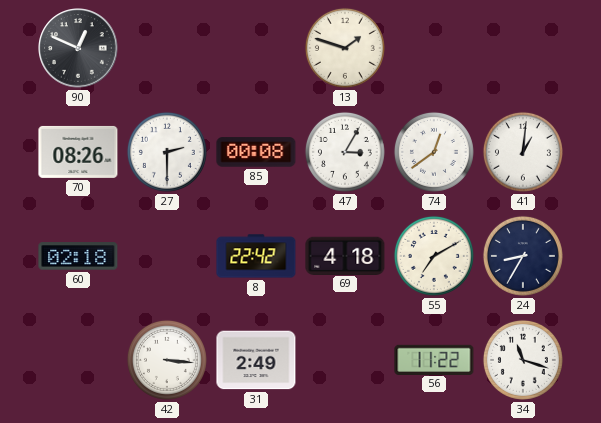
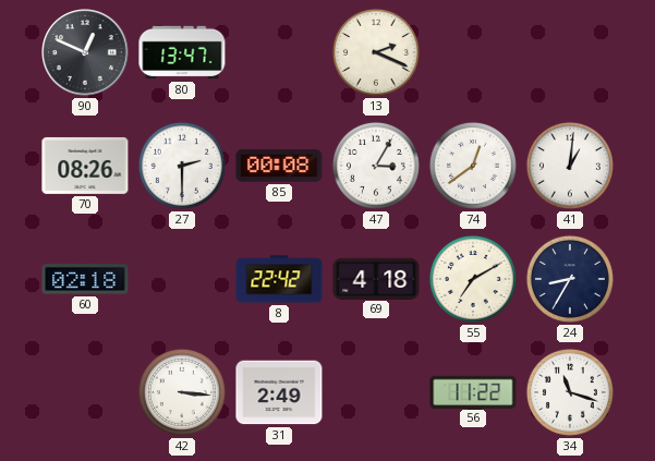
80: none -> 13:47
13: 1:48 -> 2:19
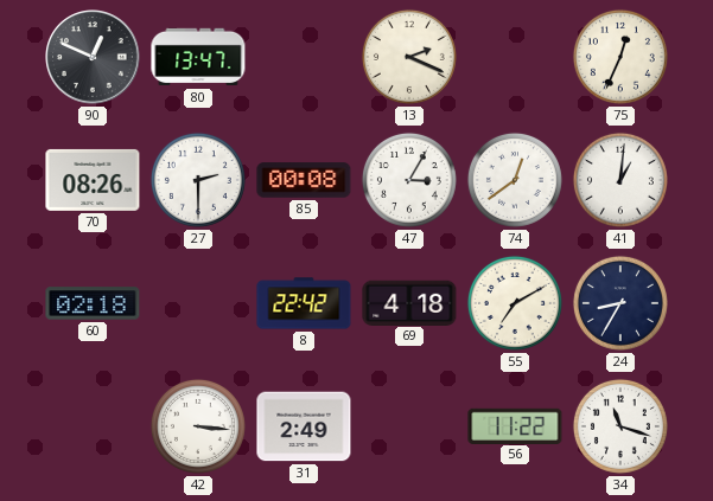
75: none -> 12:34
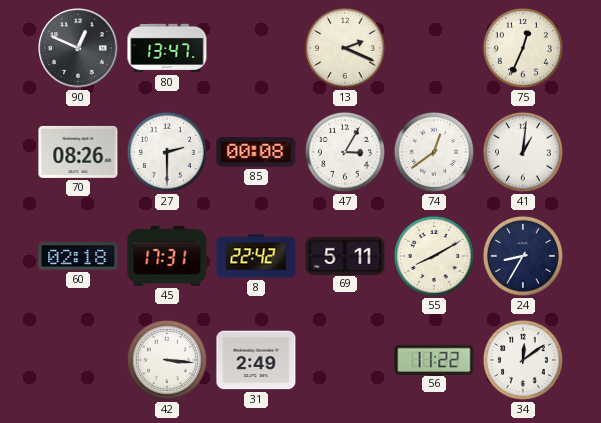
45: none -> 17:31
69: 4:18 -> 5:11
55: 7:10 -> 8:10
34: 11:18 -> 12:09
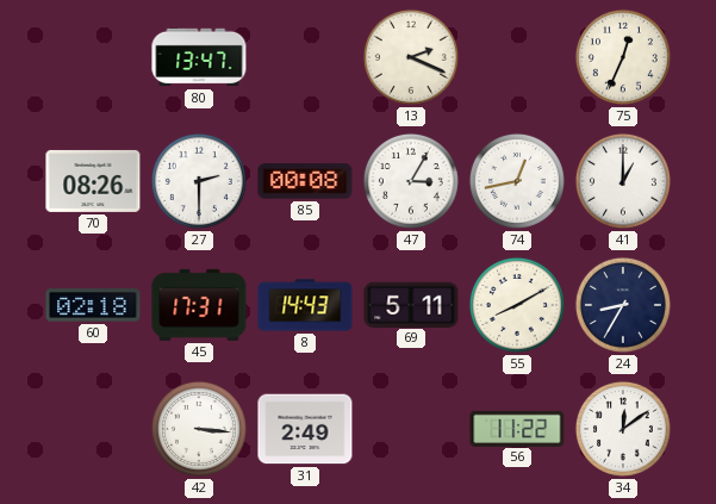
90: 12:49 -> none
74: 12:39 -> 12:43
41: 1:01 -> 1:00
8: 22:42 -> 14:43
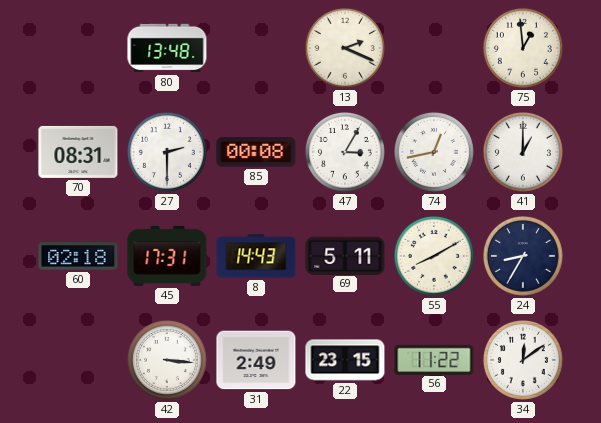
80: 13:47 -> 13:48
75: 12:34 -> 12:59
70: 08:26 -> 08:31
22: none -> 23:15
